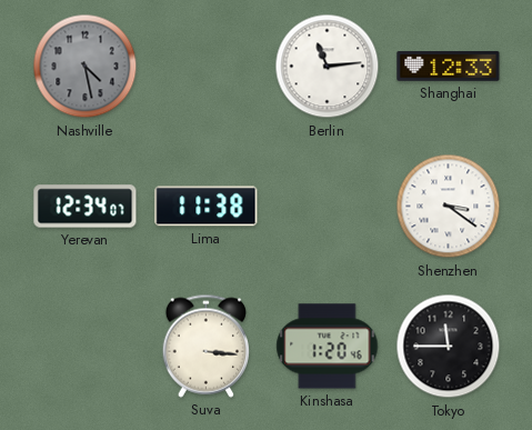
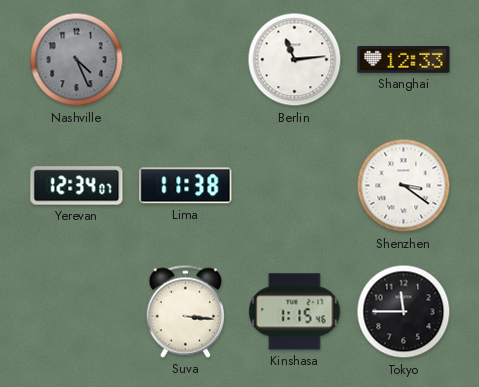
Nashville: 4:28 -> 4:26
Kinshasa: 1:20 -> 1:15
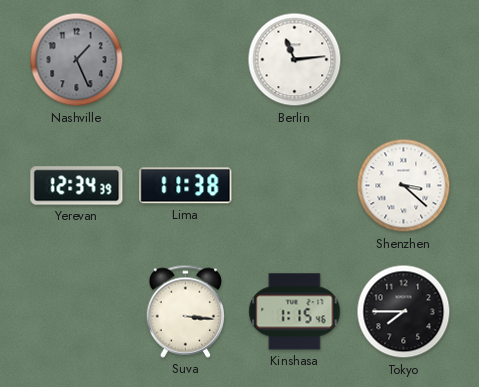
Nashville: 4:26 -> 1:26
Shanghai: 12:33 -> none
Yerevan: 12:34:07 -> 12:34:39
Shenzhen: 3:21 -> 3:22
Tokyo: 11:45 -> 7:45
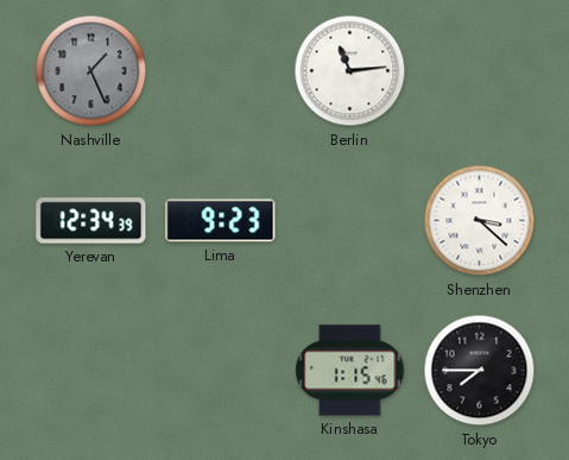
Lima: 11:38 -> 9:23
Suva: 3:16 -> none
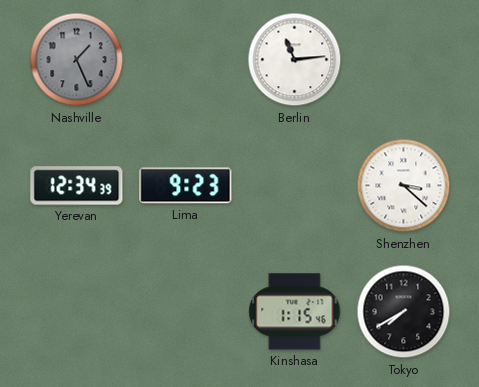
Tokyo: 7:45 -> 7:40
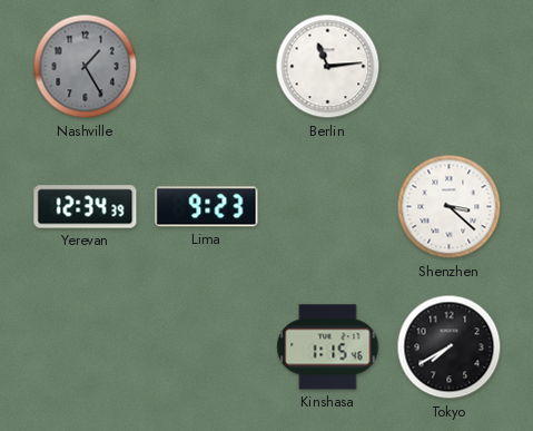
Nashville: 1:26 -> 1:25
